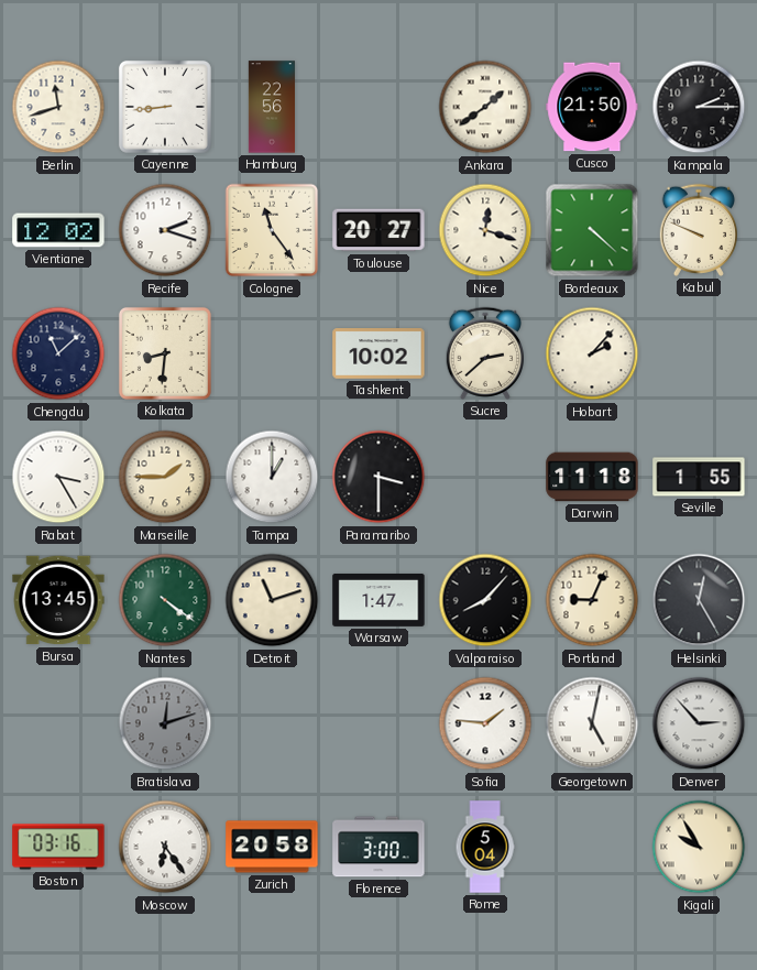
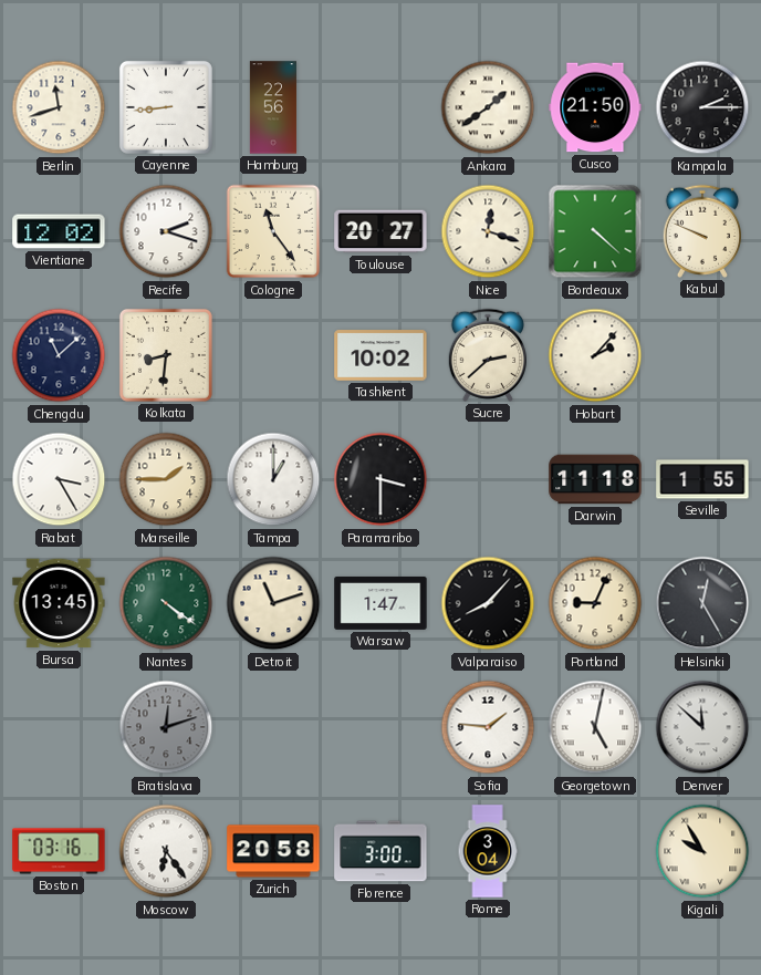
Denver: 2:53 -> 11:52
Rome: 5:04 -> 3:04
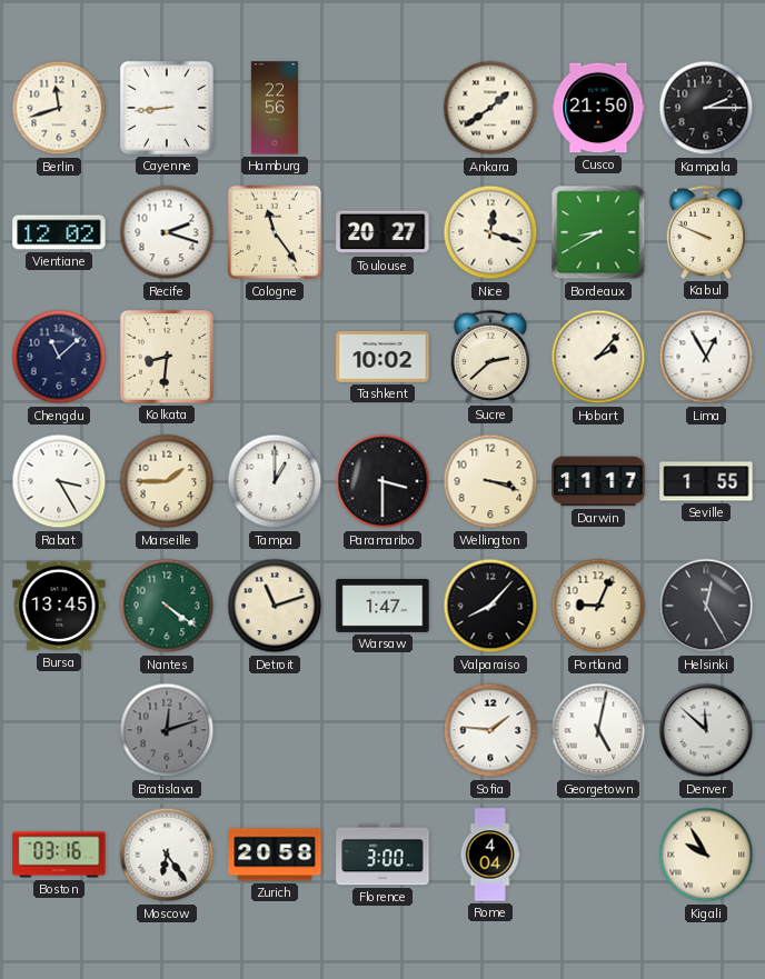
Bordeaux: 4:22 -> 8:40
Lima: none -> 12:55
Wellington: none -> 3:18
Darwin: 11:18 -> 11:17
Rome: 3:04 -> 4:04
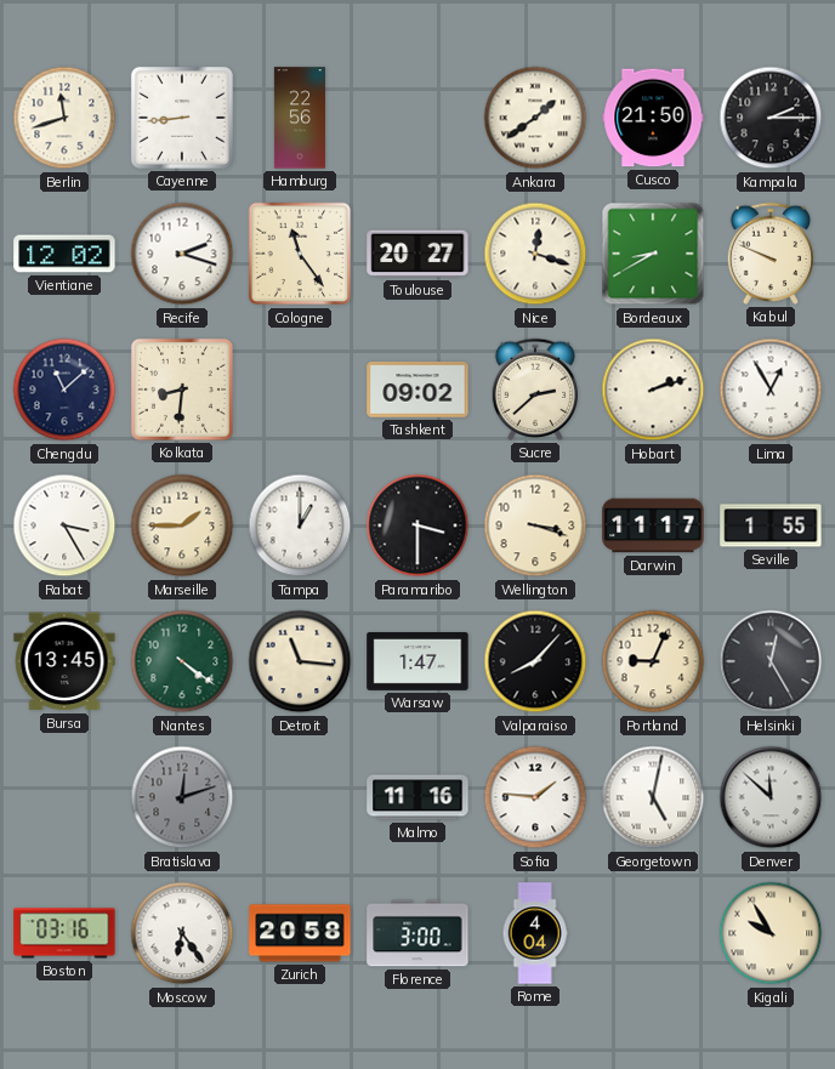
Tashkent: 10:02 -> 09:02
Hobart: 2:07 -> 2:12
Detroit: 11:12 -> 11:16
Malmo: none -> 11:16
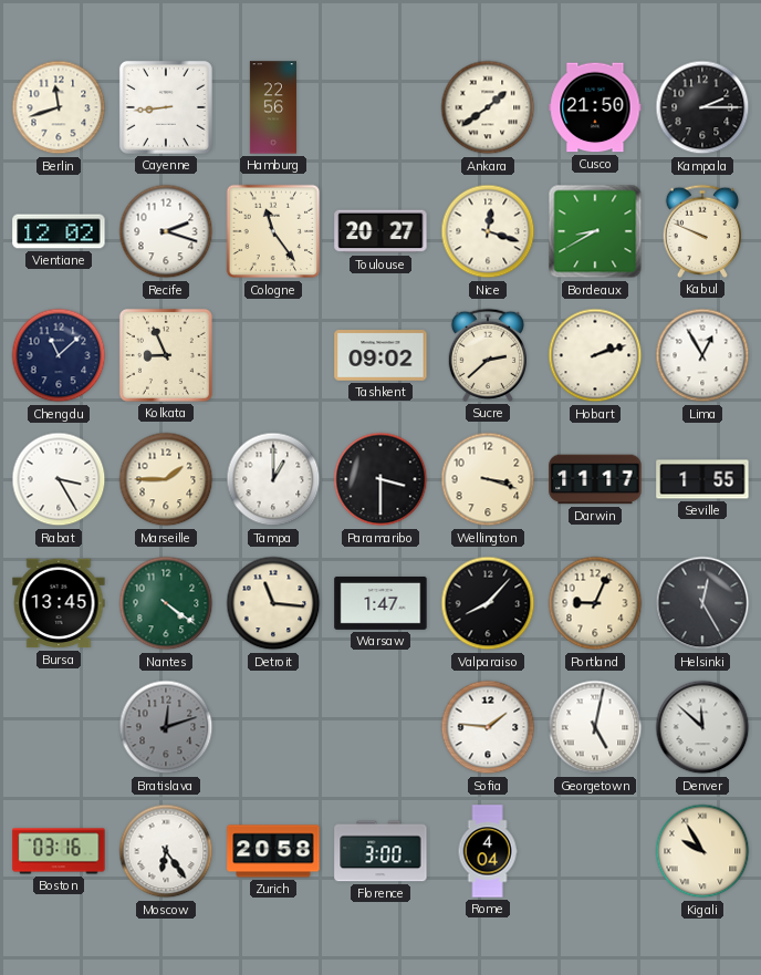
Kolkata: 8:31 -> 8:56
Malmo: 11:16 -> none
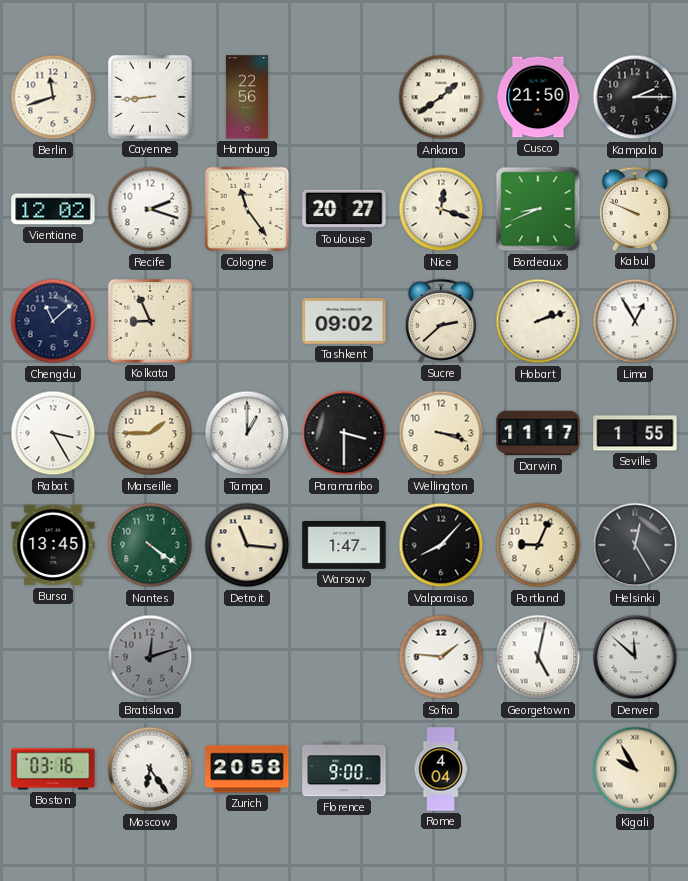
Bordeaux: 8:40 -> 8:41
Florence: 3:00 -> 9:00
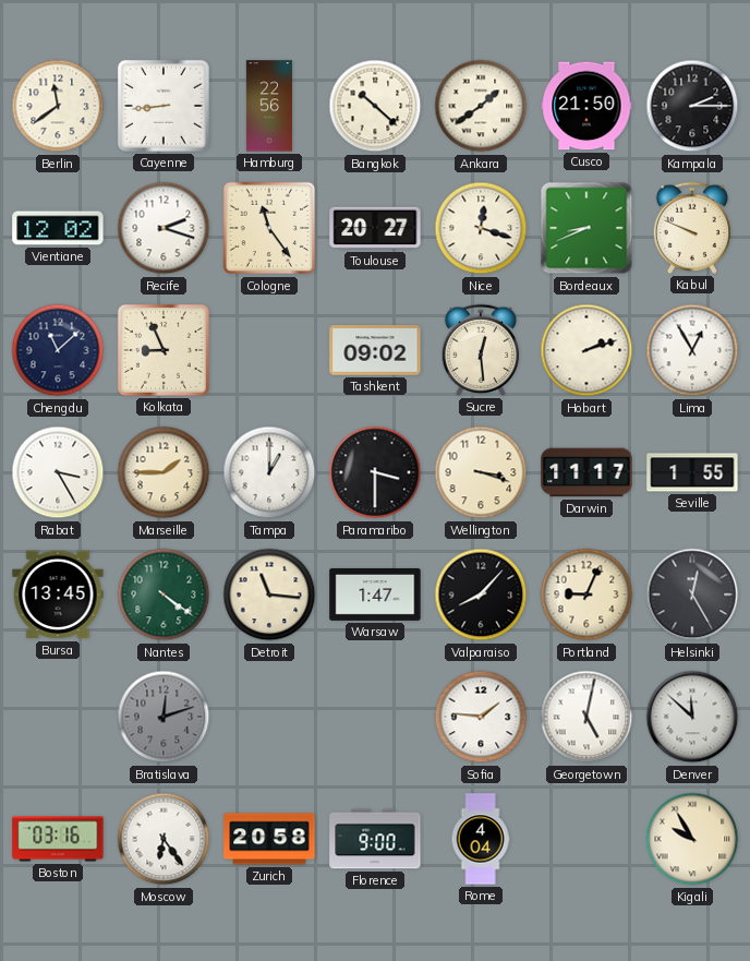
Berlin: 11:42 -> 11:39
Bangkok: none -> 10:22
Sucre: 2:38 -> 12:29
